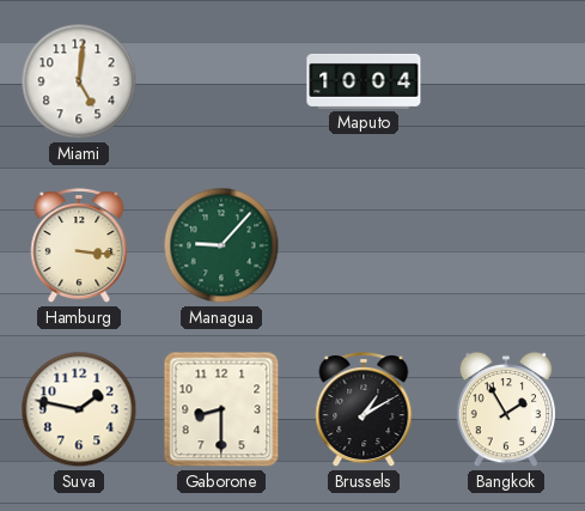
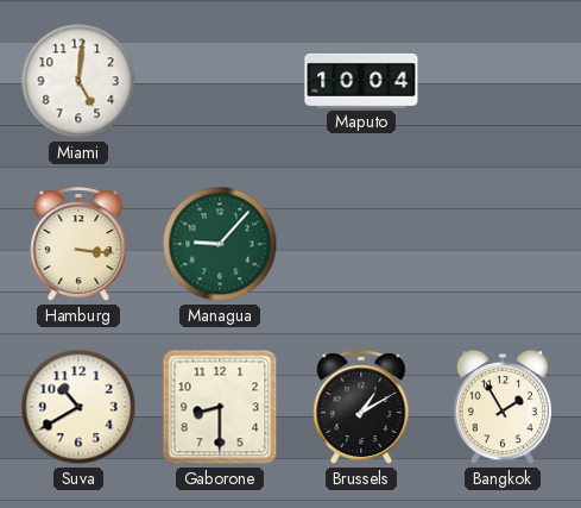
Suva: 1:47 -> 10:40
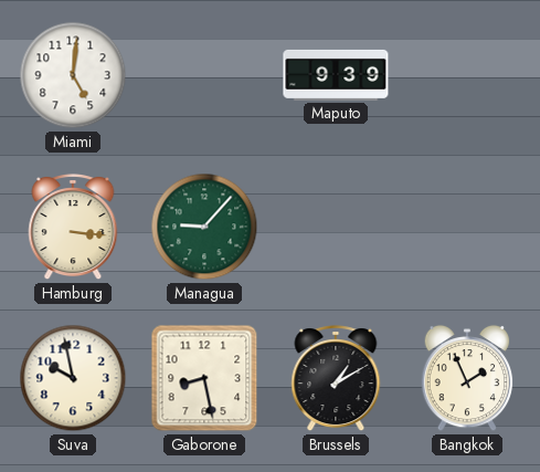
Maputo: 10:04 -> 9:39
Suva: 10:40 -> 9:58
Gaborone: 8:30 -> 8:28
Bangkok: 1:55 -> 1:56
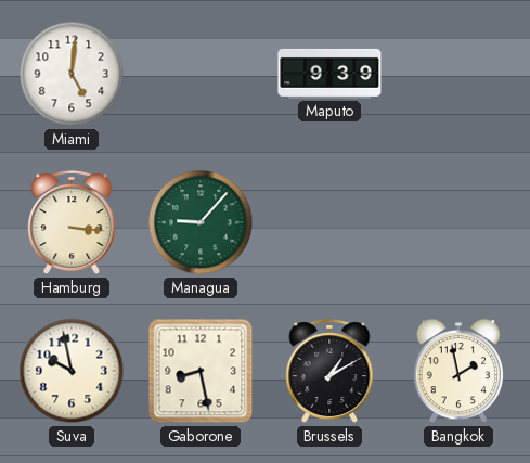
Bangkok: 1:56 -> 1:58
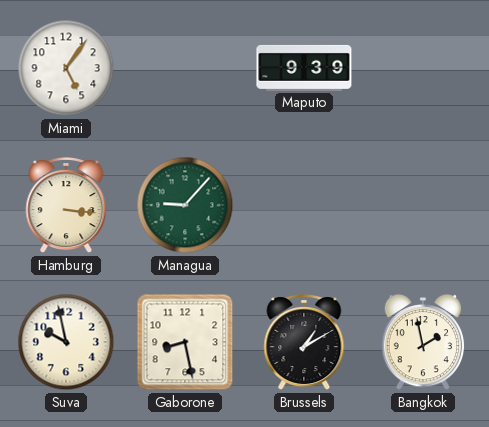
Miami: 5:01 -> 5:06
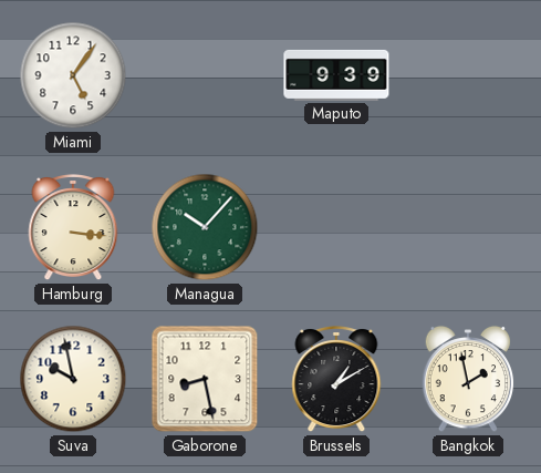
Managua: 9:07 -> 10:07
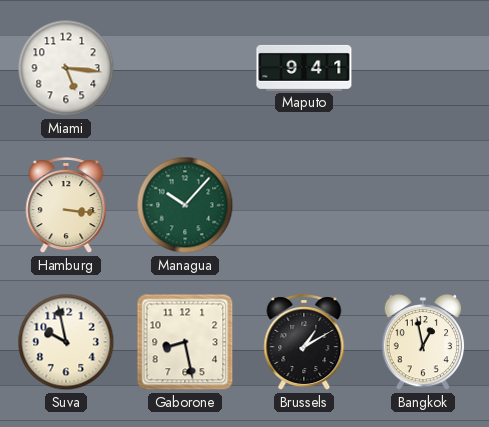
Miami: 5:06 -> 5:16
Maputo: 9:39 -> 9:41
Bangkok: 1:58 -> 12:58
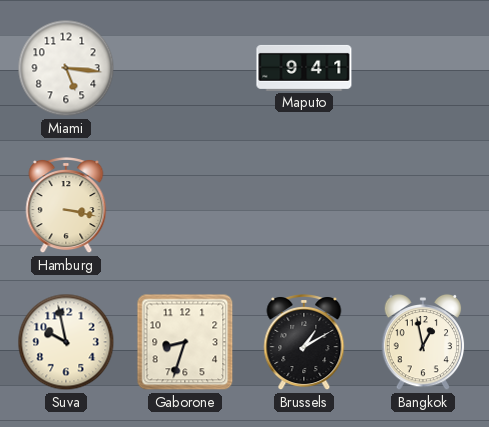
Hamburg: 3:16 -> 3:17
Managua: 10:07 -> none
Gaborone: 8:28 -> 8:33
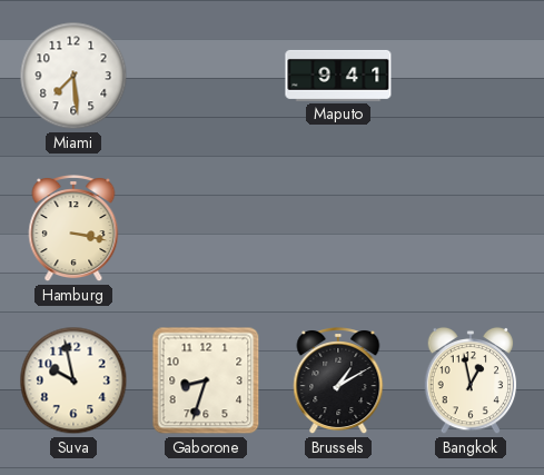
Miami: 5:16 -> 7:29
